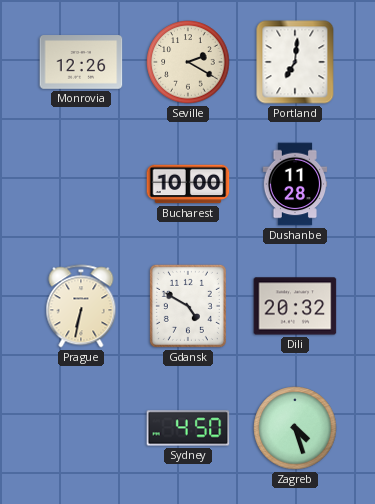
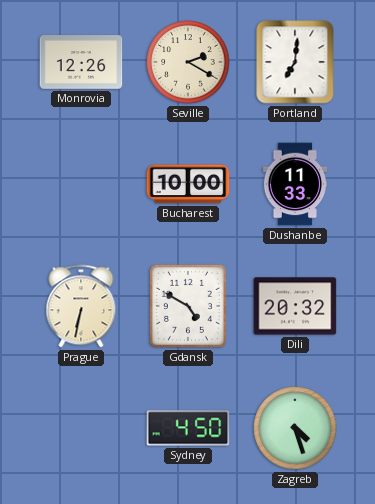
Dushanbe: 11:28 -> 11:33
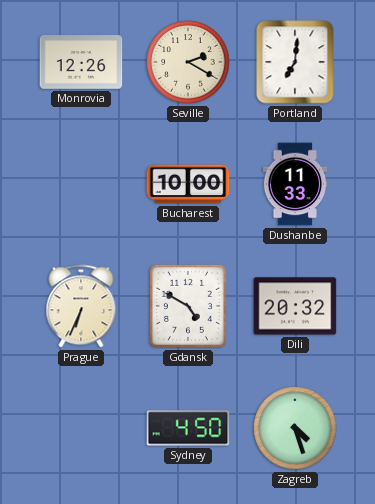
Prague: 6:32 -> 6:34
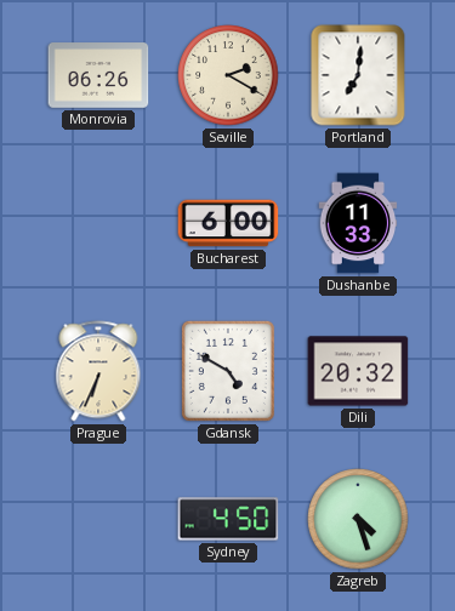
Monrovia: 12:26 -> 06:26
Bucharest: 10:00 -> 6:00
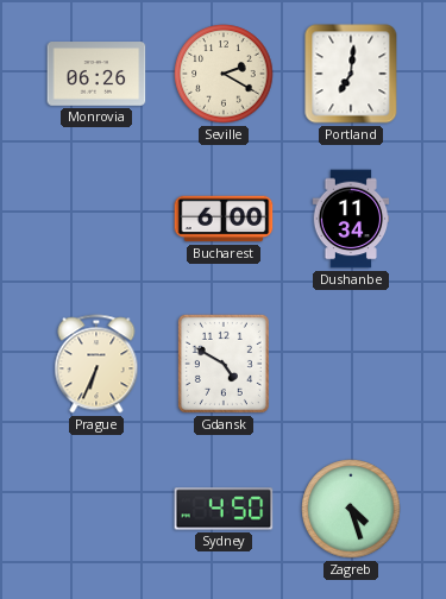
Dushanbe: 11:33 -> 11:34
Dili: 20:32 -> none
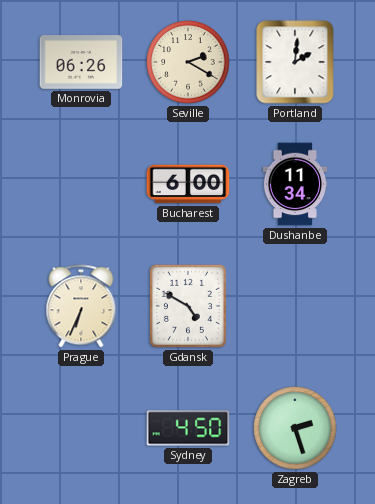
Portland: 7:01 -> 2:01
Zagreb: 4:27 -> 2:27
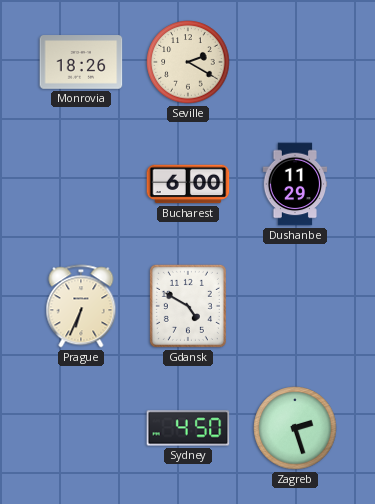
Monrovia: 06:26 -> 18:26
Portland: 2:01 -> none
Dushanbe: 11:34 -> 11:29
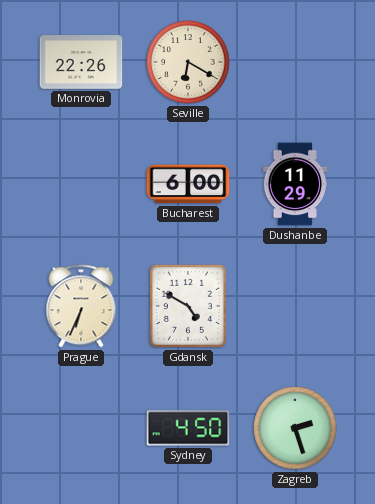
Monrovia: 18:26 -> 22:26
Seville: 2:20 -> 6:20
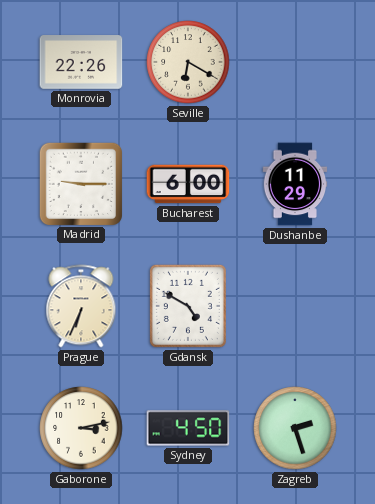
Madrid: none -> 9:15
Gaborone: none -> 3:13
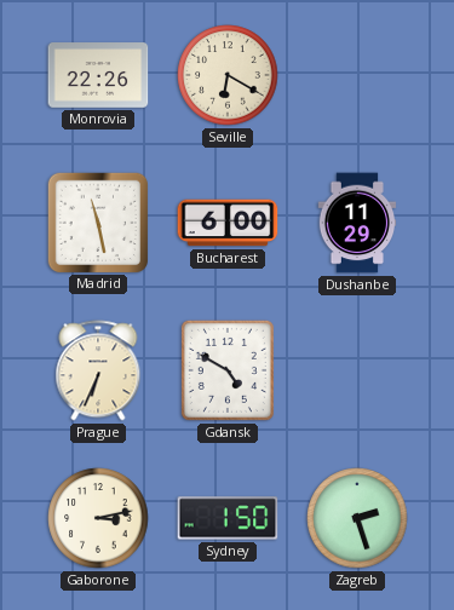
Madrid: 9:15 -> 11:28
Sydney: 4:50 -> 1:50
